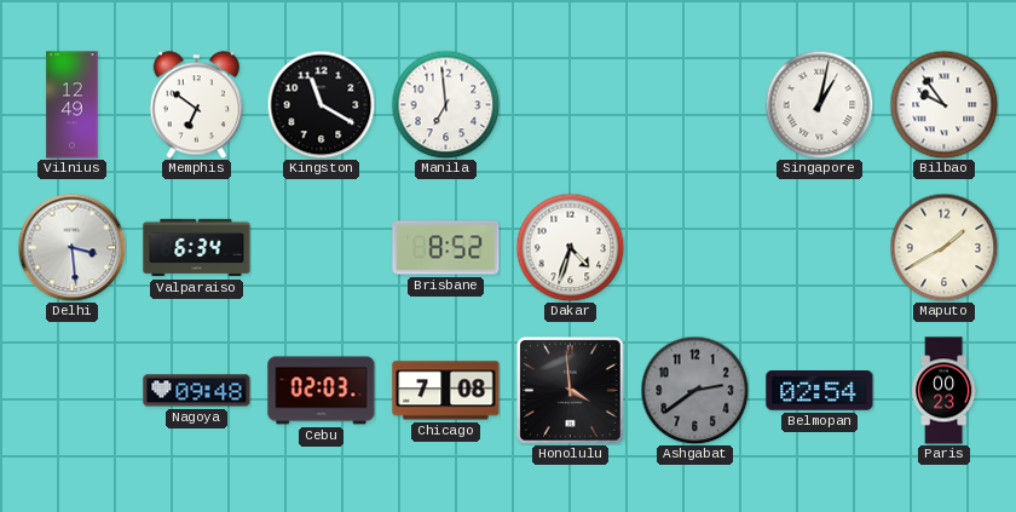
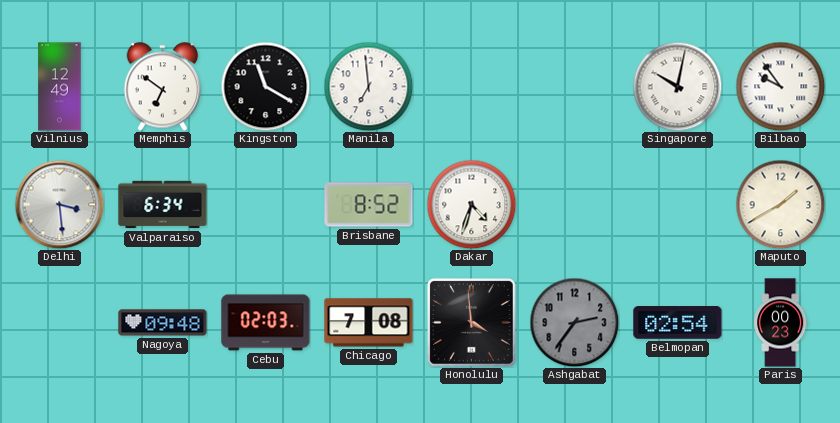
Singapore: 1:02 -> 10:02
Ashgabat: 2:39 -> 2:36
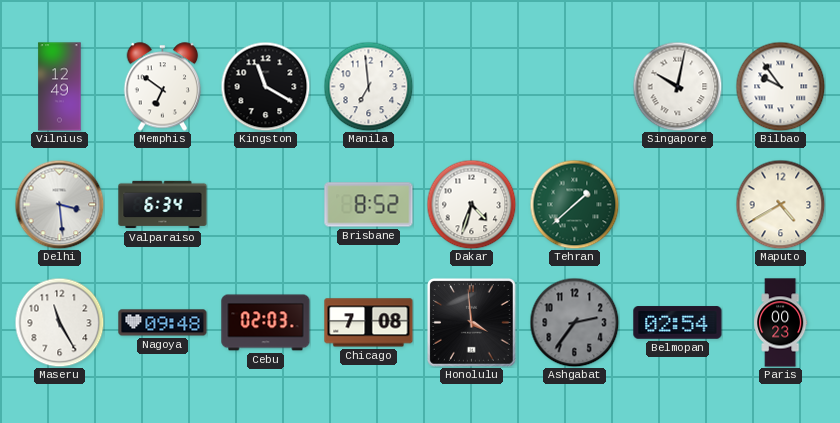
Tehran: none -> 1:38
Maputo: 1:40 -> 4:40
Maseru: none -> 11:25
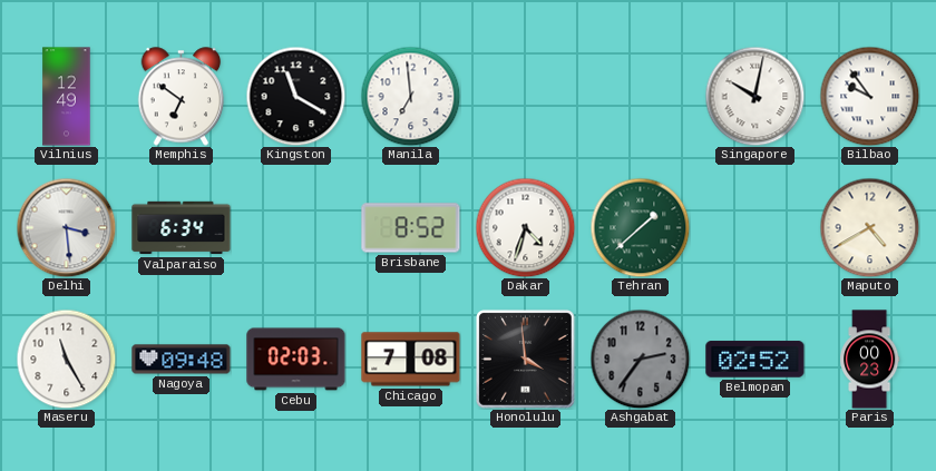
Belmopan: 02:54 -> 02:52
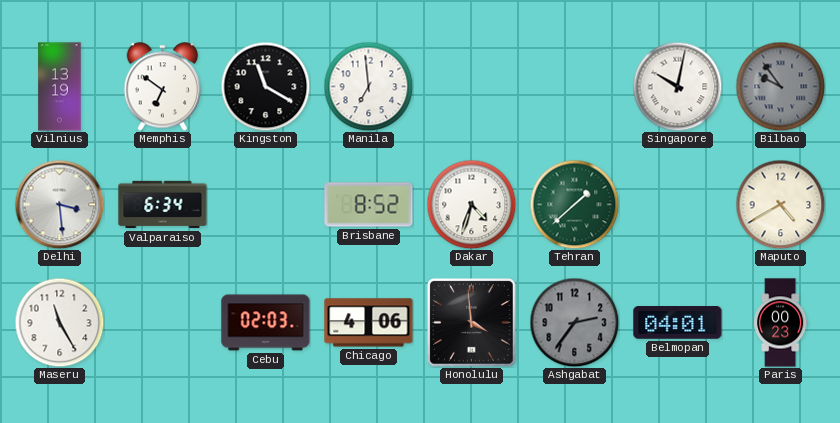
Vilnius: 12:49 -> 13:19
Bilbao dial: white -> grey
Nagoya: 09:48 -> none
Chicago: 7:08 -> 4:06
Belmopan: 02:52 -> 04:01
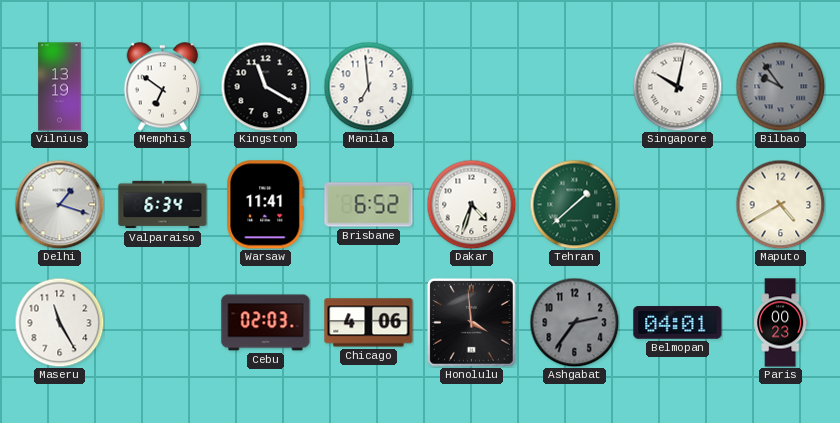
Delhi: 3:29 -> 1:18
Warsaw: none -> 11:41
Brisbane: 8:52 -> 6:52
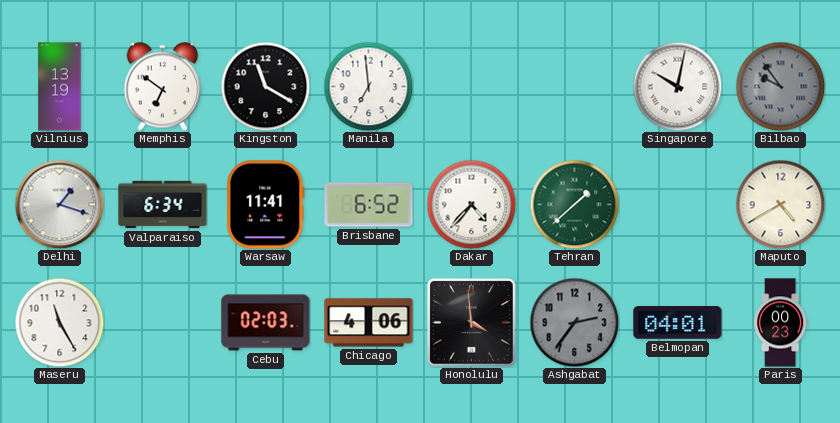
Dakar: 4:33 -> 4:37
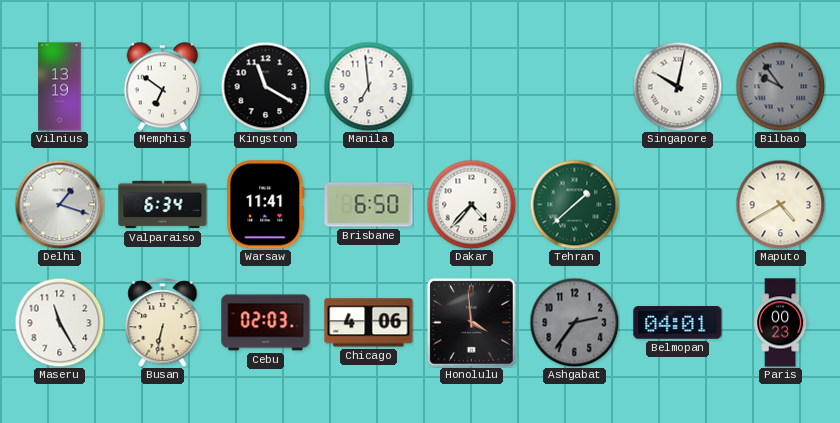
Brisbane: 6:52 -> 6:50
Busan: none -> 6:32
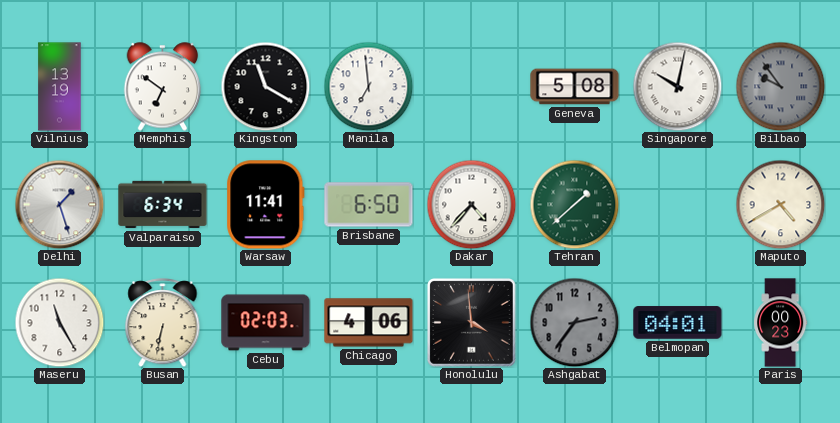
Geneva: none -> 5:08
Delhi: 1:18 -> 1:27
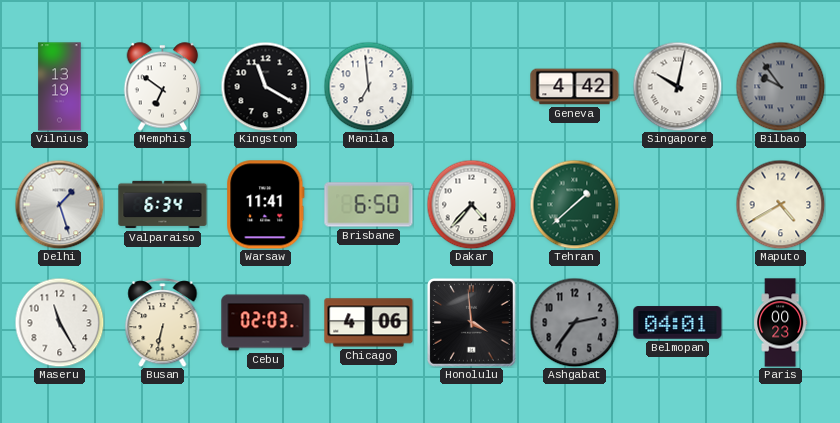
Geneva: 5:08 -> 4:42
